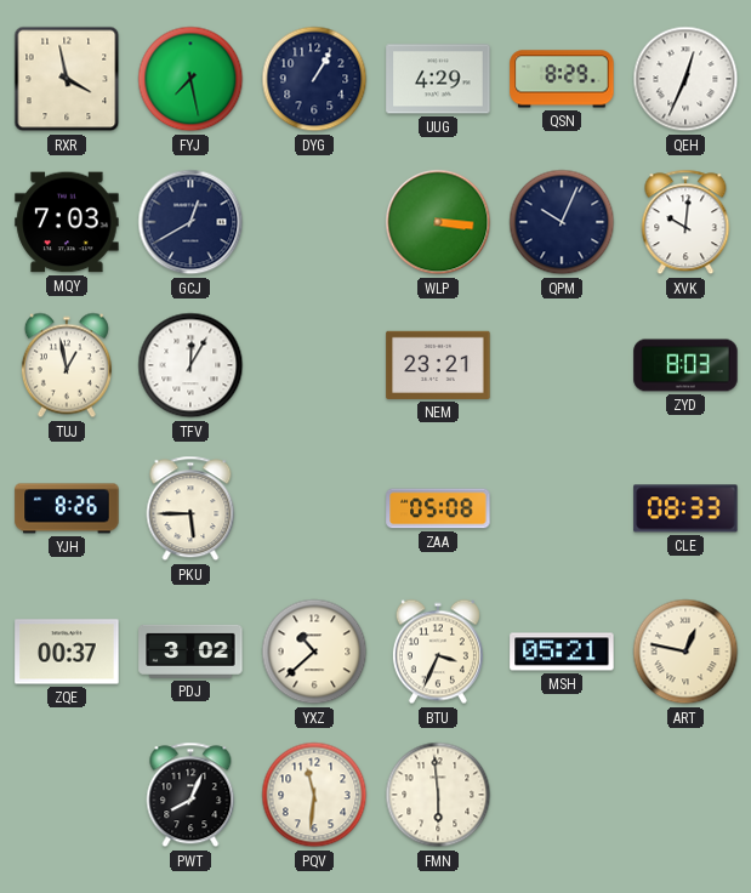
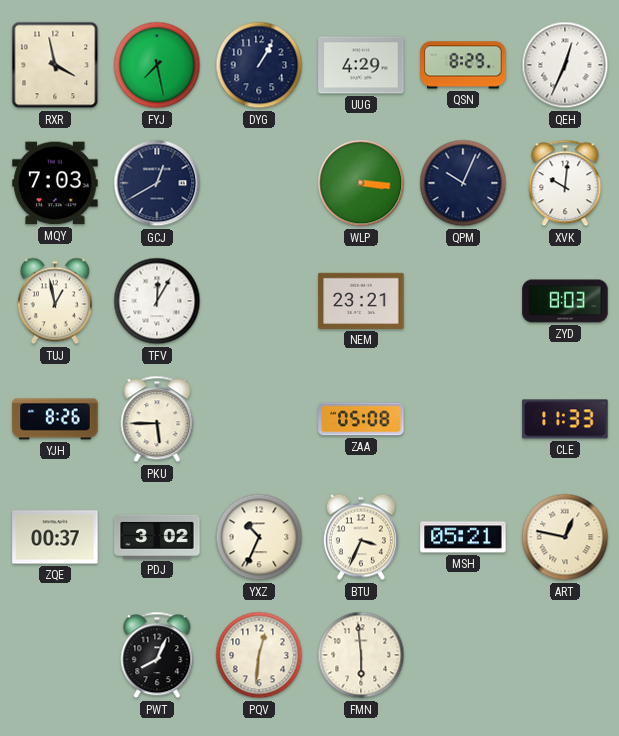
CLE: 08:33 -> 11:33
YXZ: 10:38 -> 10:34
PQV: 11:31 -> 12:31
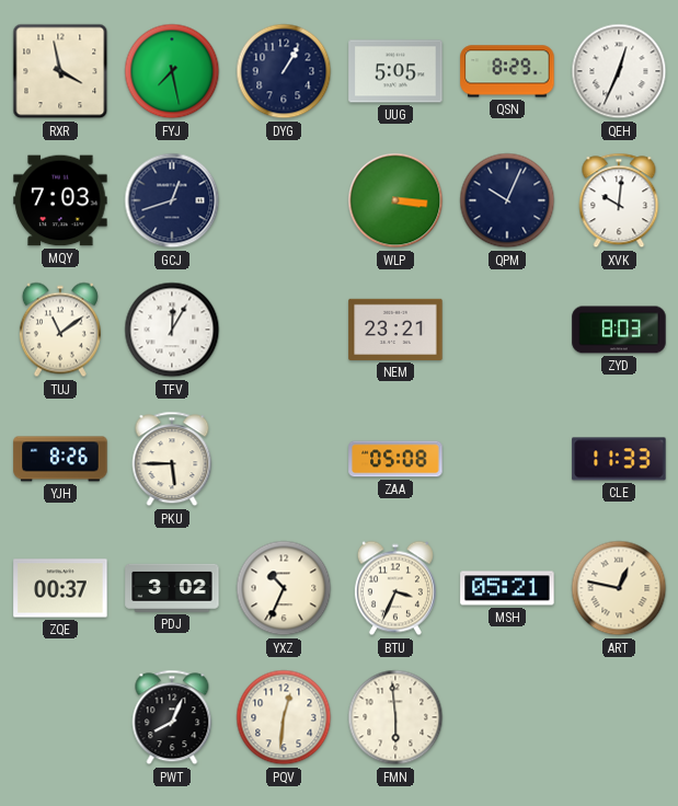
UUG: 4:29 -> 5:05
GCJ: 12:40 -> 12:42
TUJ: 12:58 -> 11:09
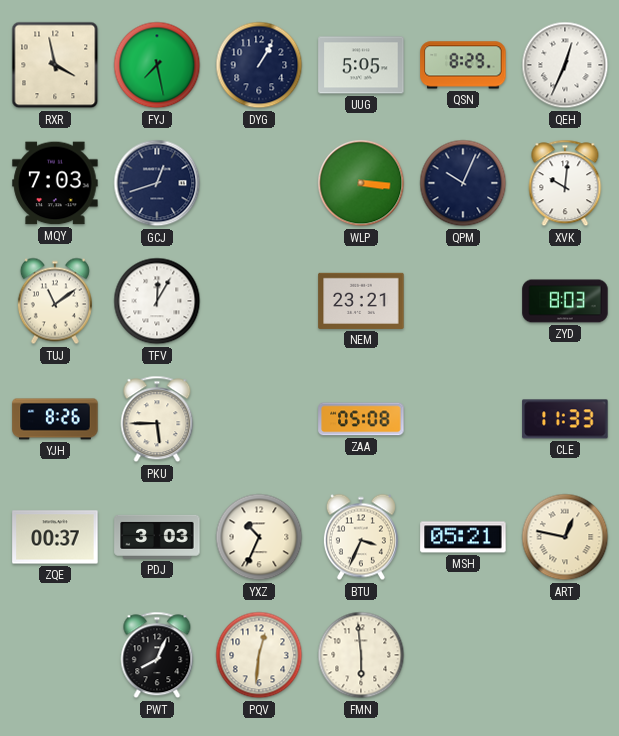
PDJ: 3:02 -> 3:03
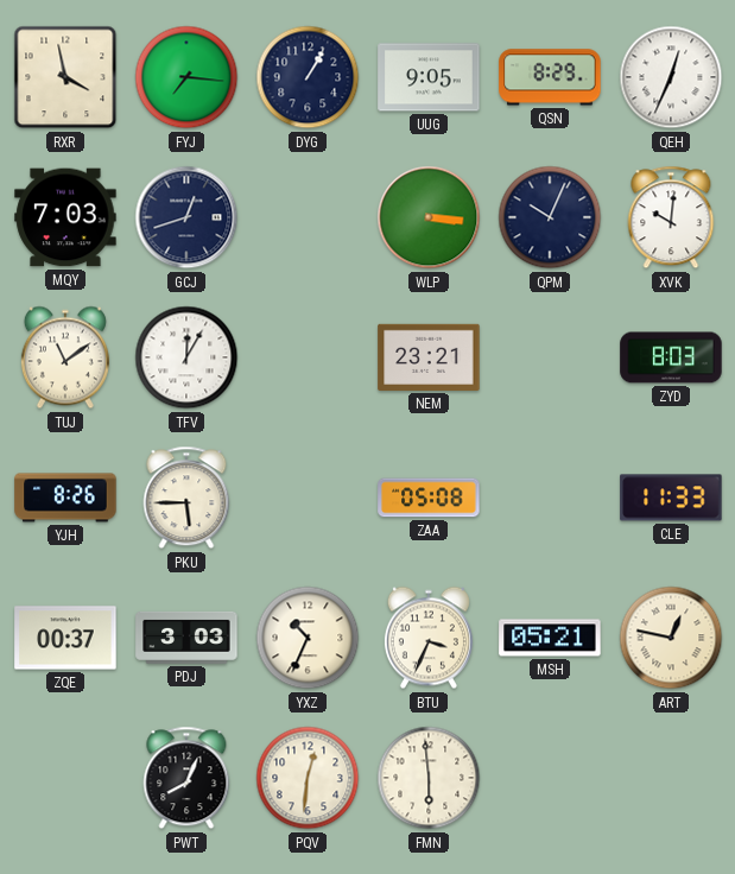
FYJ: 7:28 -> 7:16
UUG: 5:05 -> 9:05
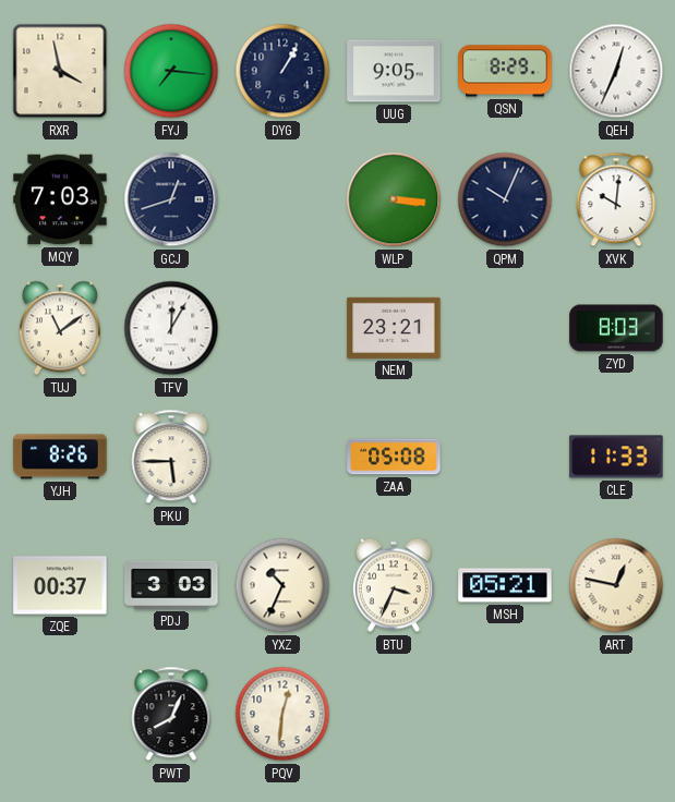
FMN: 5:59 -> none
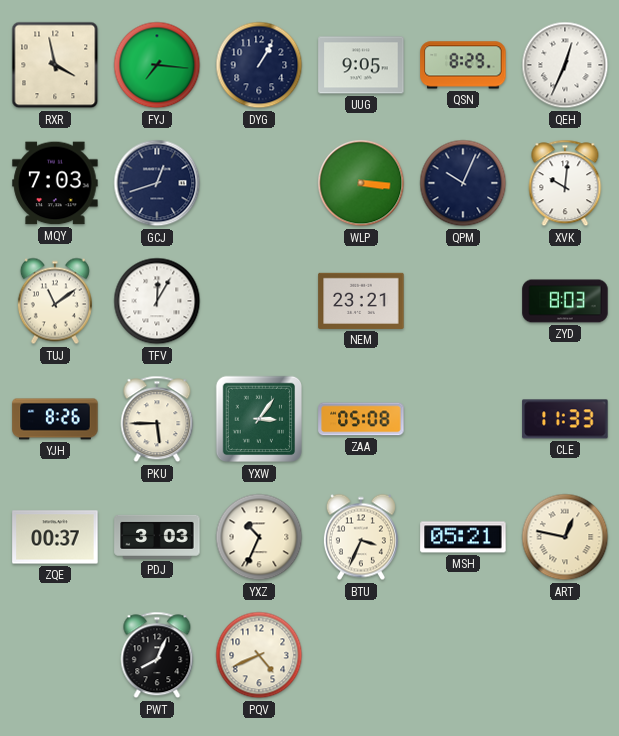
YXW: none -> 3:06
PQV: 12:31 -> 4:41
